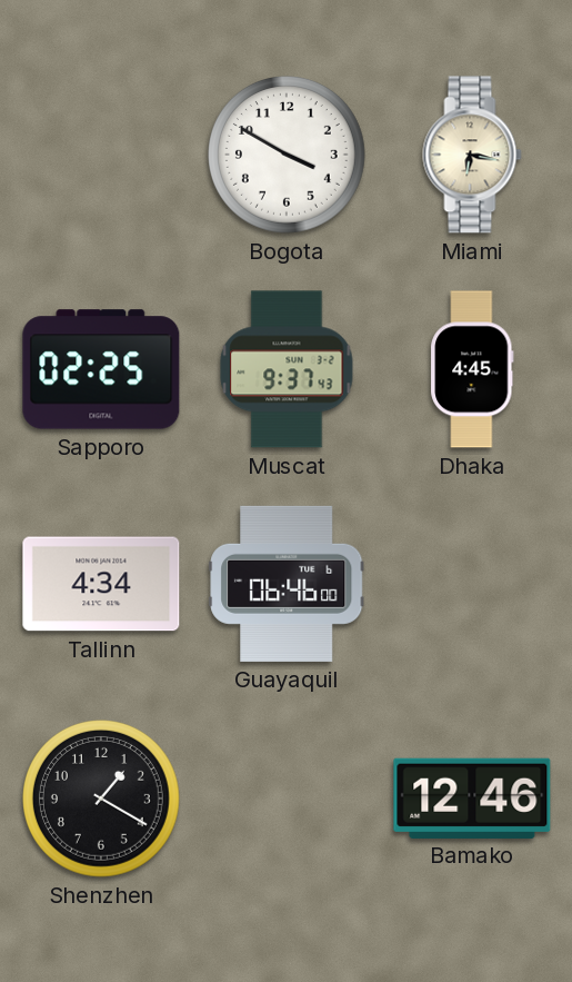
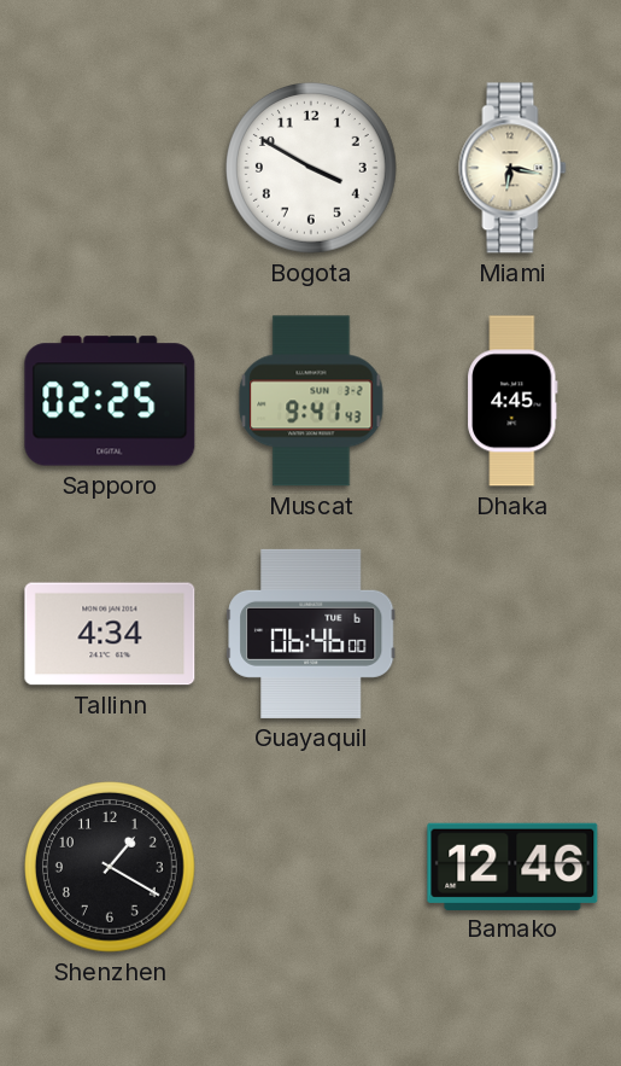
Muscat: 9:37 -> 9:41
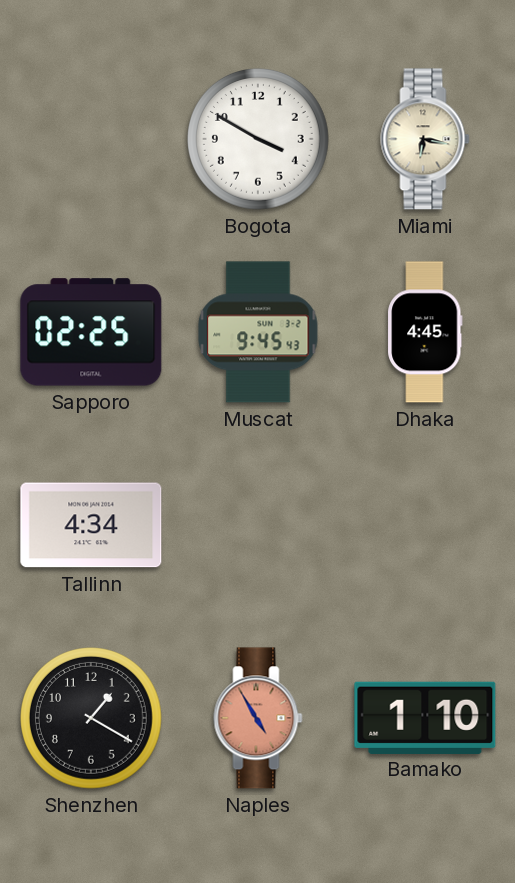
Muscat: 9:41 -> 9:45
Guayaquil: 06:46 -> none
Naples: none -> 4:55
Bamako: 12:46 -> 1:10
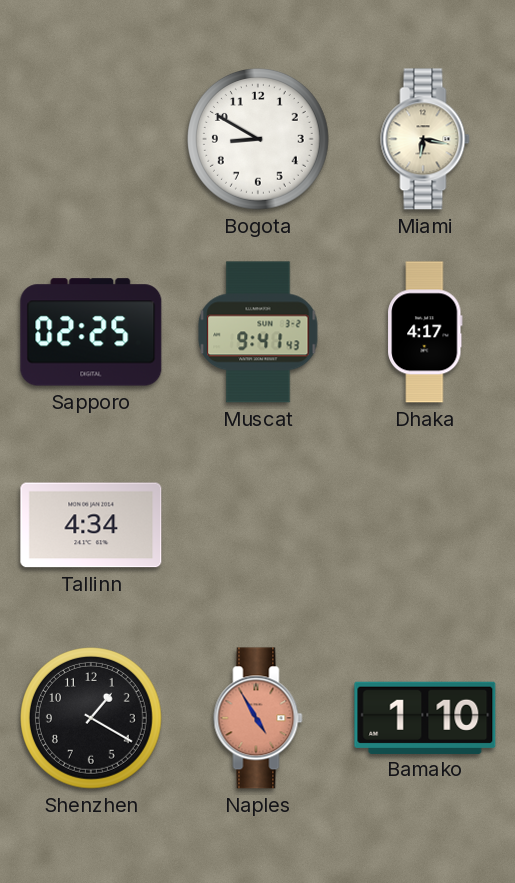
Bogota: 3:50 -> 8:50
Muscat: 9:45 -> 9:41
Dhaka: 4:45 -> 4:17
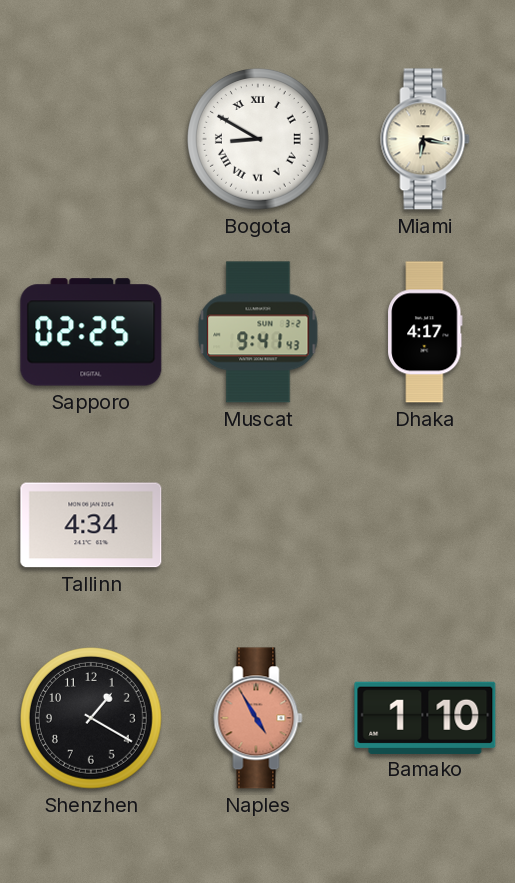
Bogota numerals: Arabic -> Roman
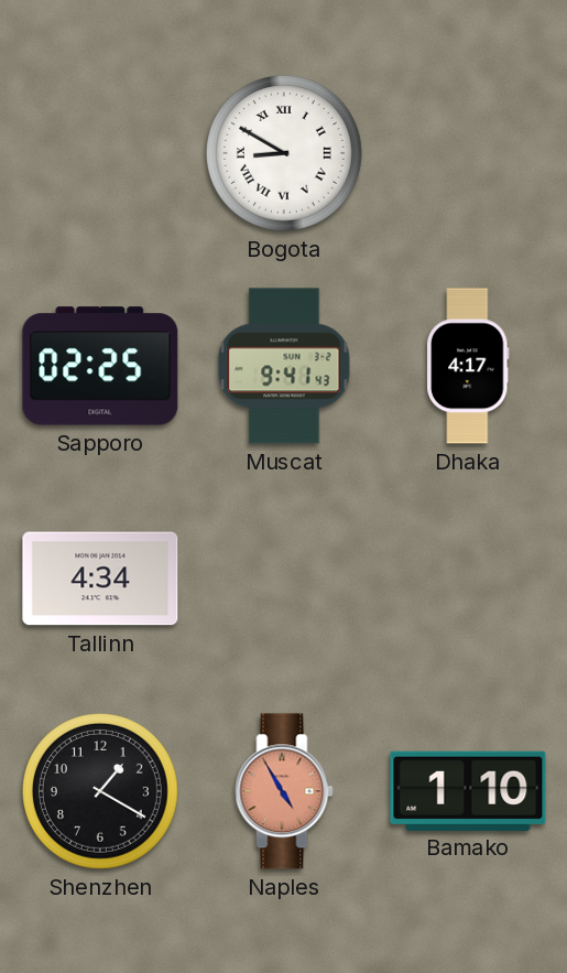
Miami: 6:17 -> none
